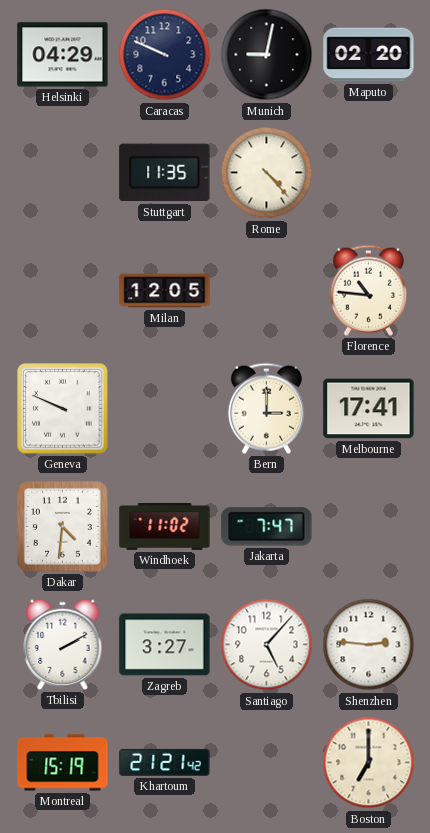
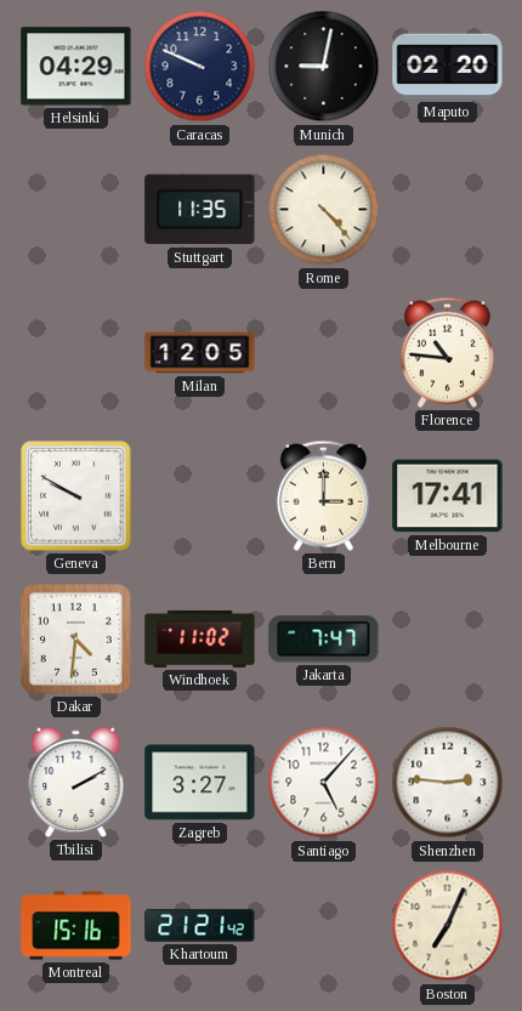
Geneva: 9:49 -> 9:50
Montreal: 15:19 -> 15:16
Boston: 7:00 -> 7:04
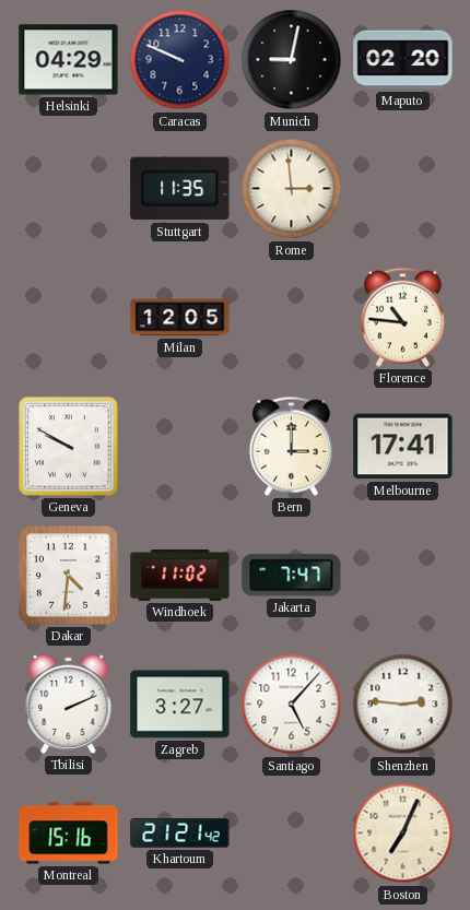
Rome: 4:23 -> 2:59
Tbilisi: 2:10 -> 2:11
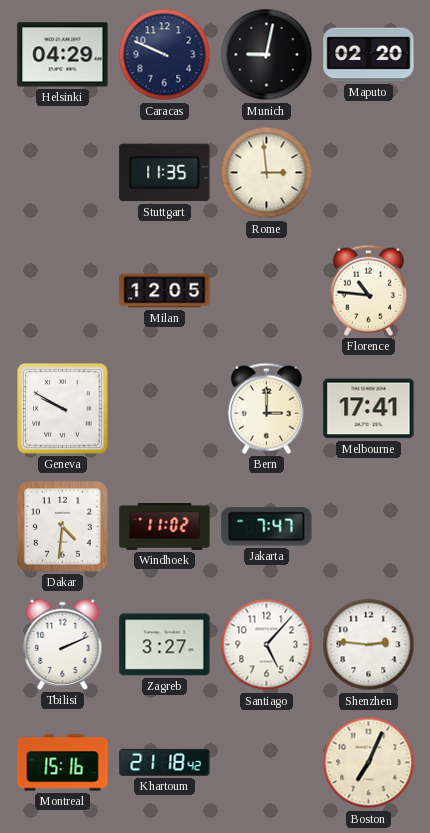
Khartoum: 21:21 -> 21:18
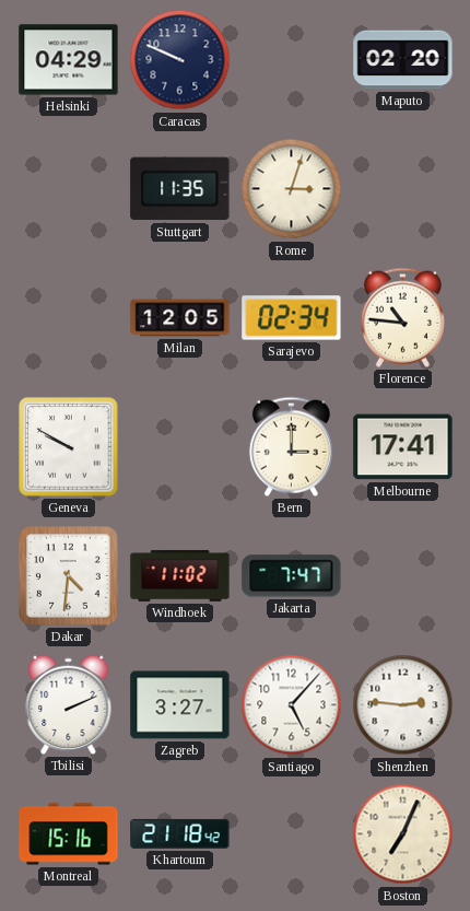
Munich: 9:02 -> none
Rome: 2:59 -> 3:03
Sarajevo: none -> 02:34
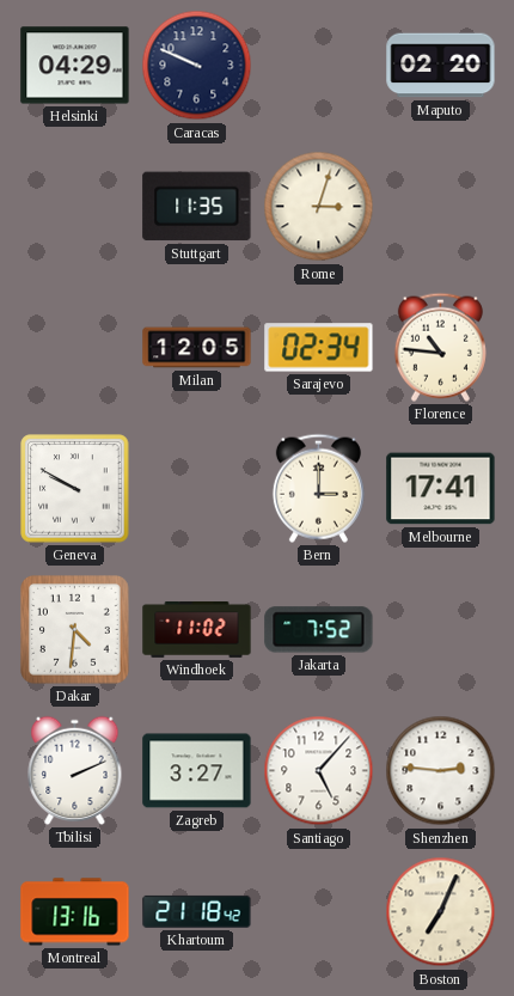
Jakarta: 7:47 -> 7:52
Montreal: 15:16 -> 13:16
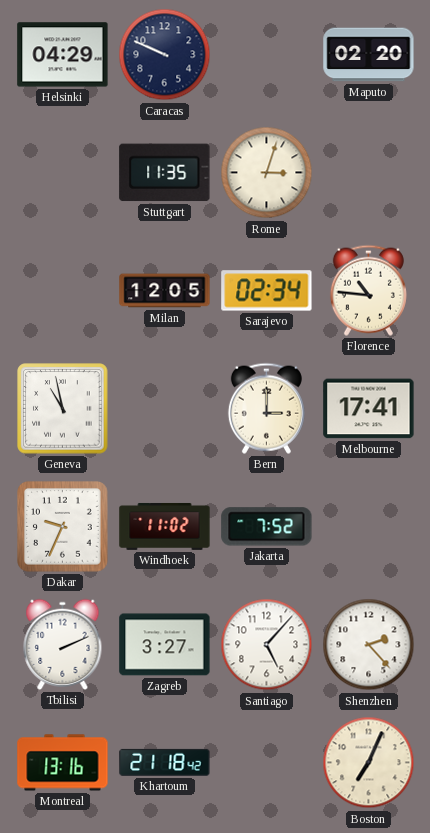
Geneva: 9:50 -> 10:58
Dakar: 4:31 -> 9:34
Shenzhen: 2:46 -> 2:23
